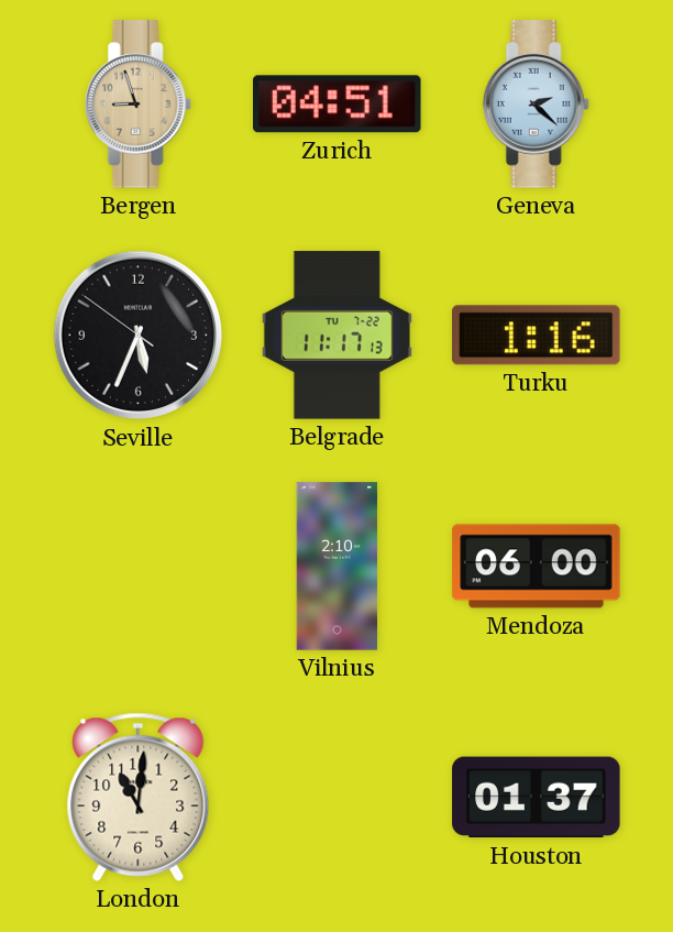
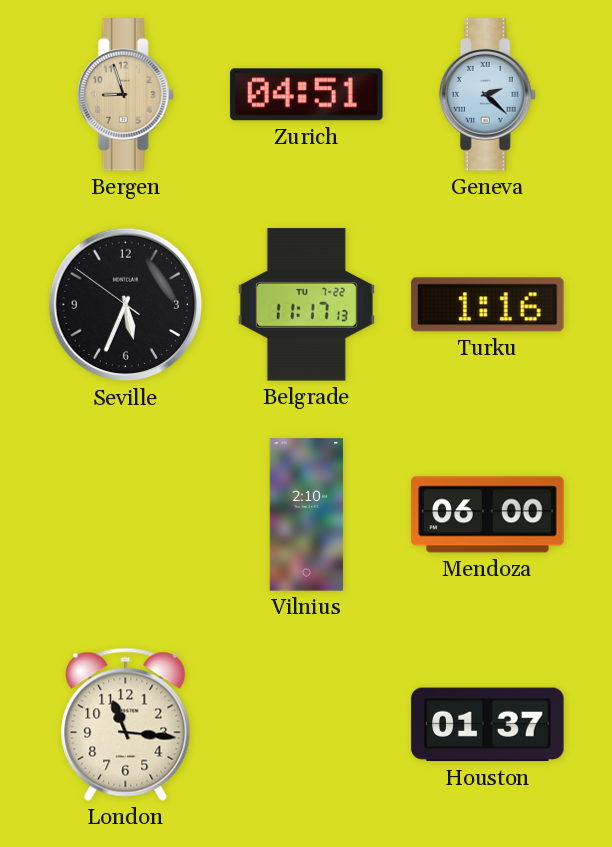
London: 11:01 -> 11:16
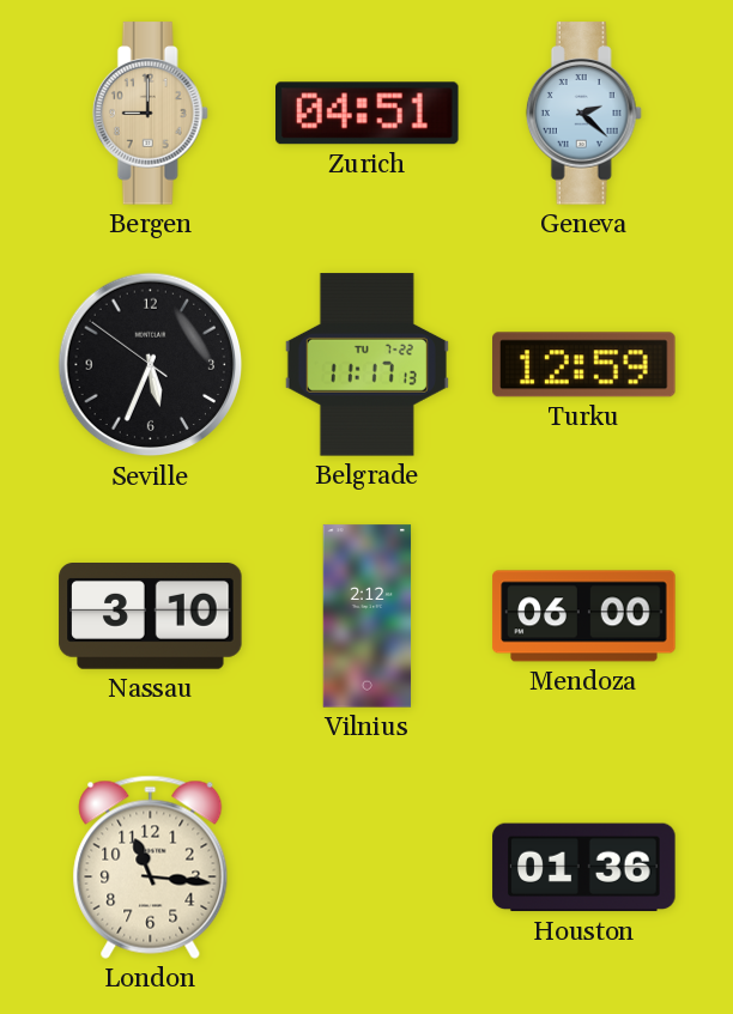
Bergen: 8:57 -> 9:00
Turku: 1:16 -> 12:59
Nassau: none -> 3:10
Vilnius: 2:10 -> 2:12
Houston: 01:37 -> 01:36
